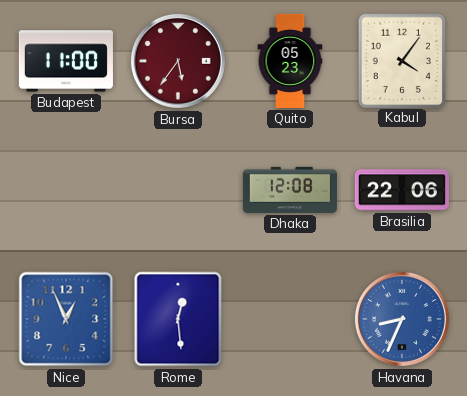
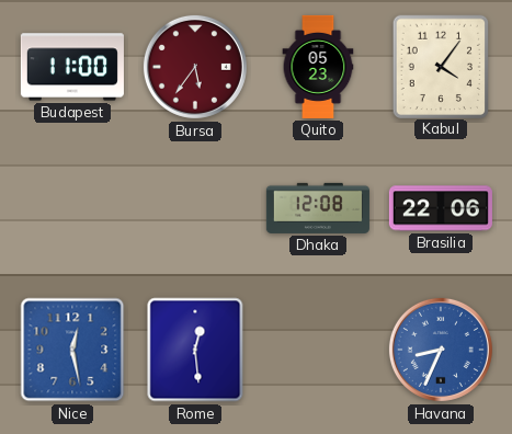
Nice: 12:56 -> 12:28
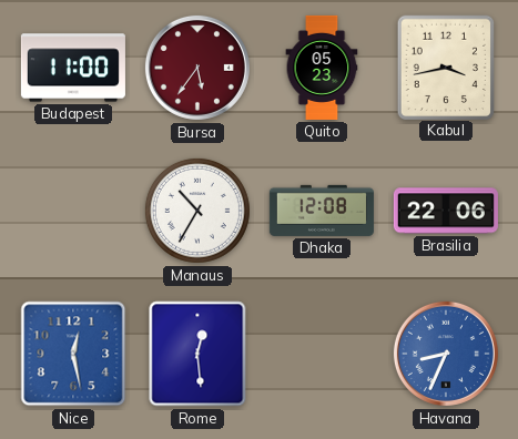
Kabul: 4:06 -> 3:43
Manaus: none -> 10:35
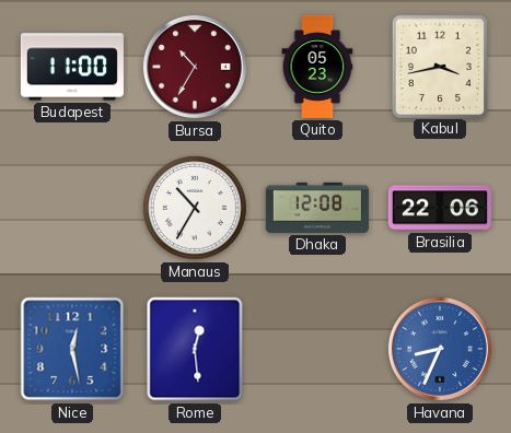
Bursa: 5:36 -> 10:35
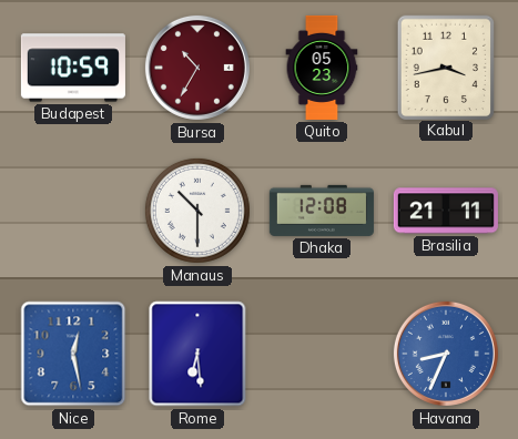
Budapest: 11:00 -> 10:59
Manaus: 10:35 -> 10:30
Brasilia: 22:06 -> 21:11
Rome: 12:29 -> 6:29
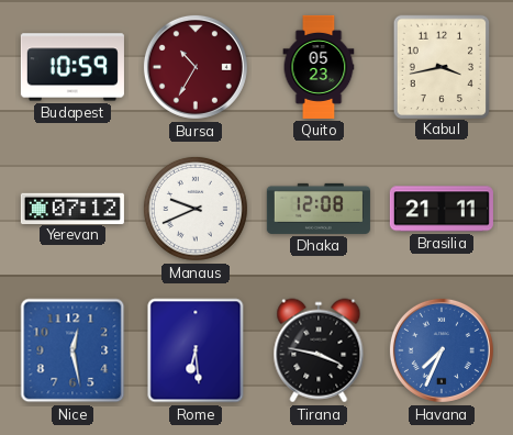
Yerevan: none -> 07:12
Manaus: 10:30 -> 9:41
Tirana: none -> 3:47
Havana: 8:34 -> 7:34
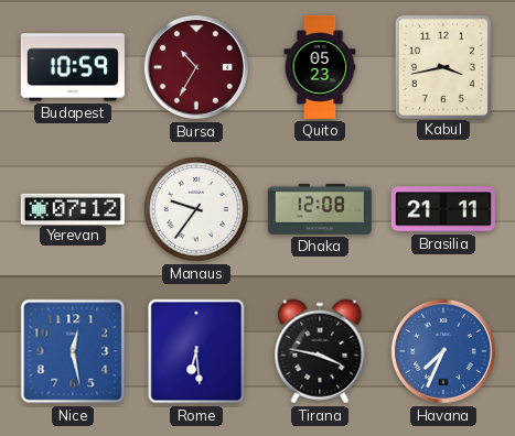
Manaus: 9:41 -> 9:36
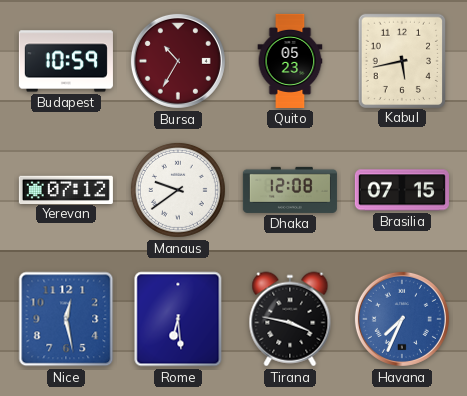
Kabul: 3:43 -> 5:43
Manaus: 9:36 -> 9:39
Brasilia: 21:11 -> 07:15
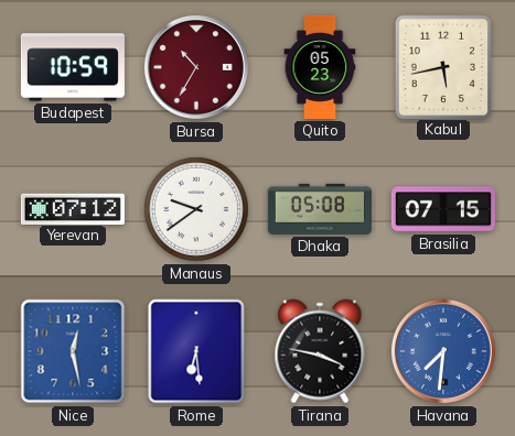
Dhaka: 12:08 -> 05:08
Havana: 7:34 -> 7:31
